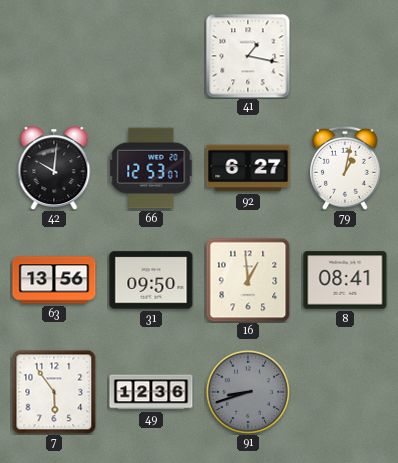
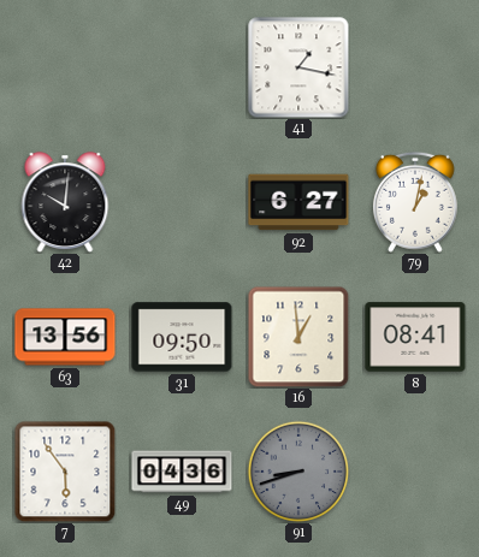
66: 12:53 -> none
49: 12:36 -> 04:36
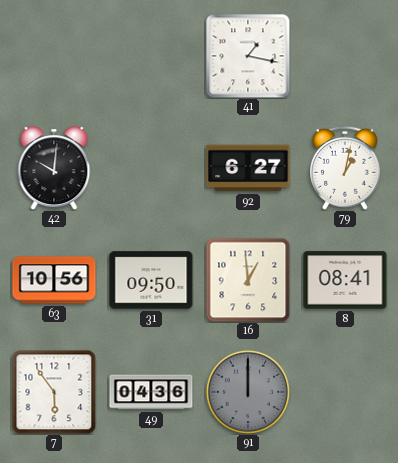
63: 13:56 -> 10:56
91: 8:42 -> 12:00
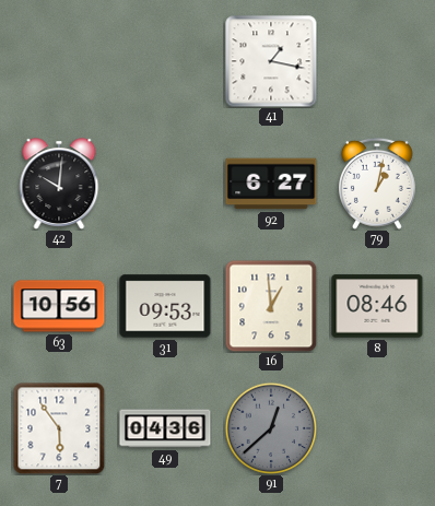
31: 09:50 -> 09:53
8: 08:41 -> 08:46
91: 12:00 -> 12:38
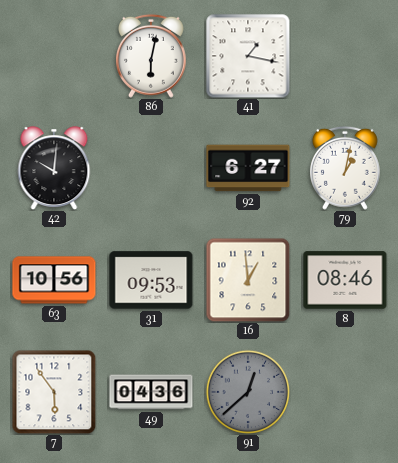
86: none -> 6:02
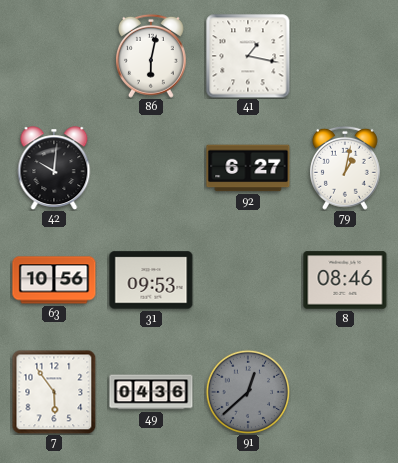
16: 12:59 -> none
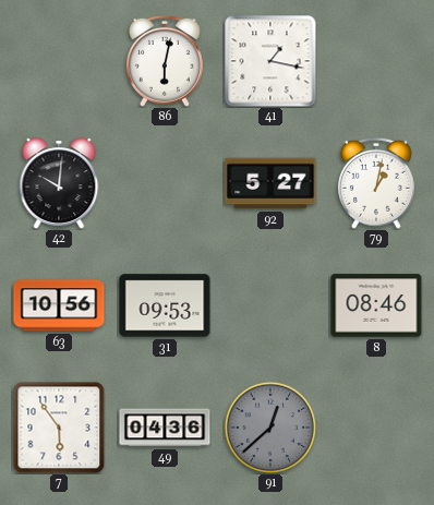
92: 6:27 -> 5:27
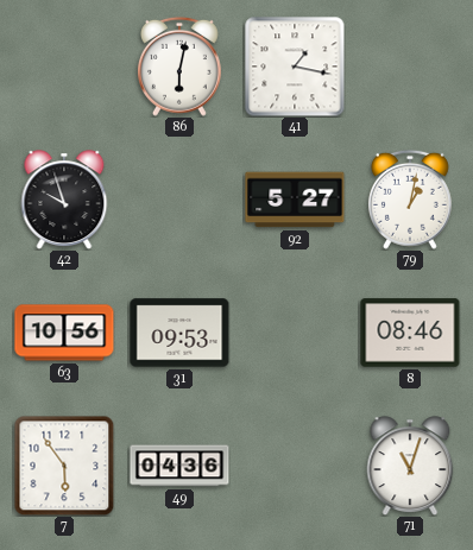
42: 10:01 -> 9:57
91: 12:38 -> none
71: none -> 11:03
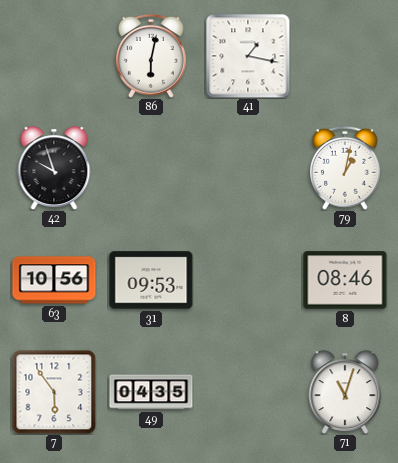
92: 5:27 -> none
49: 04:36 -> 04:35
